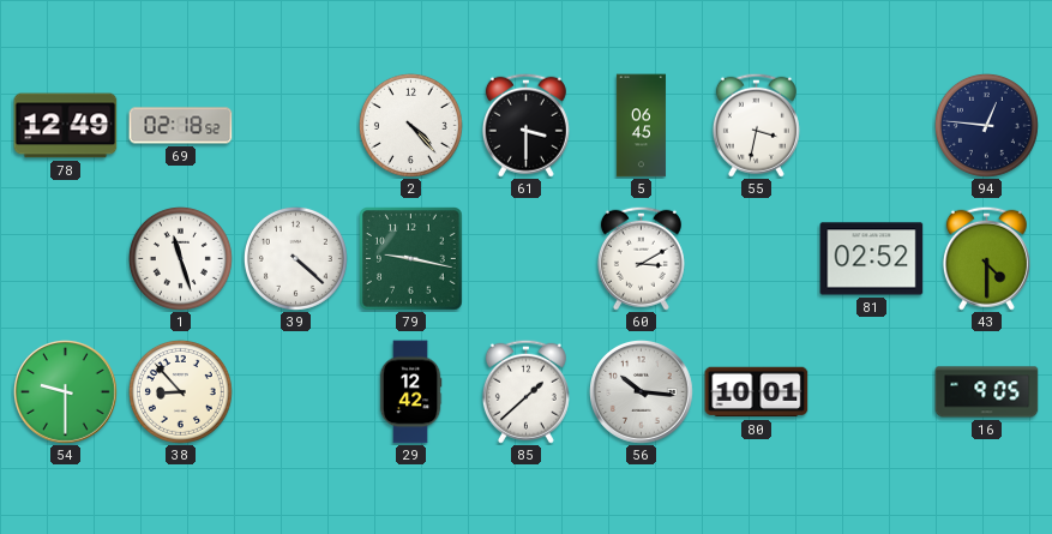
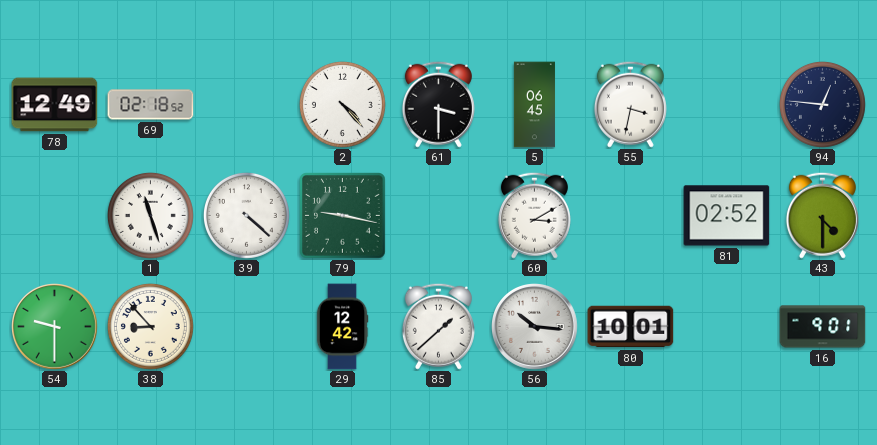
16: 9:05 -> 9:01
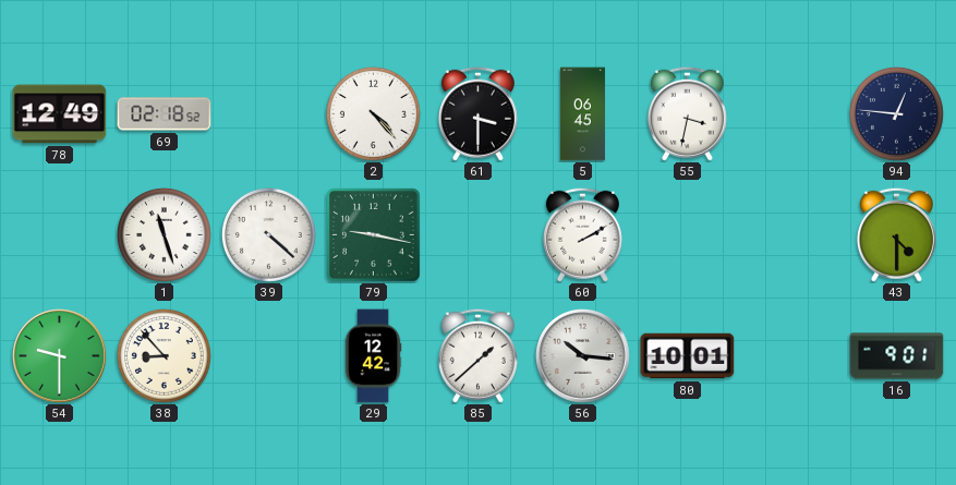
60: 3:10 -> 2:10
81: 02:52 -> none
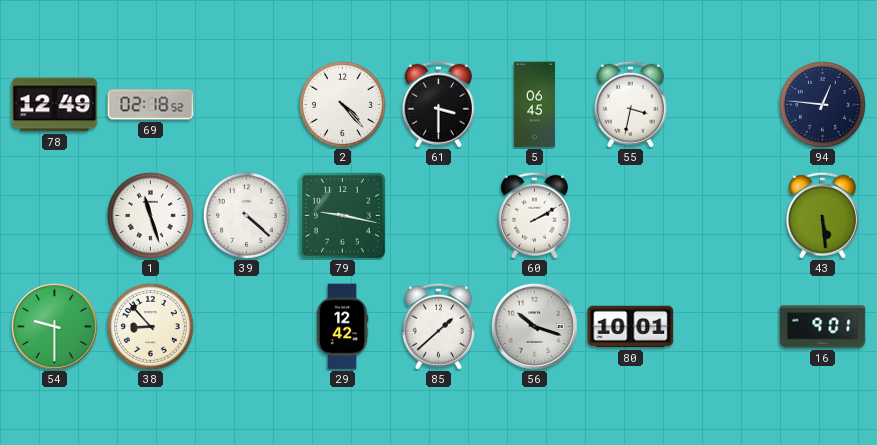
43: 4:30 -> 5:29
56: 10:16 -> 10:18
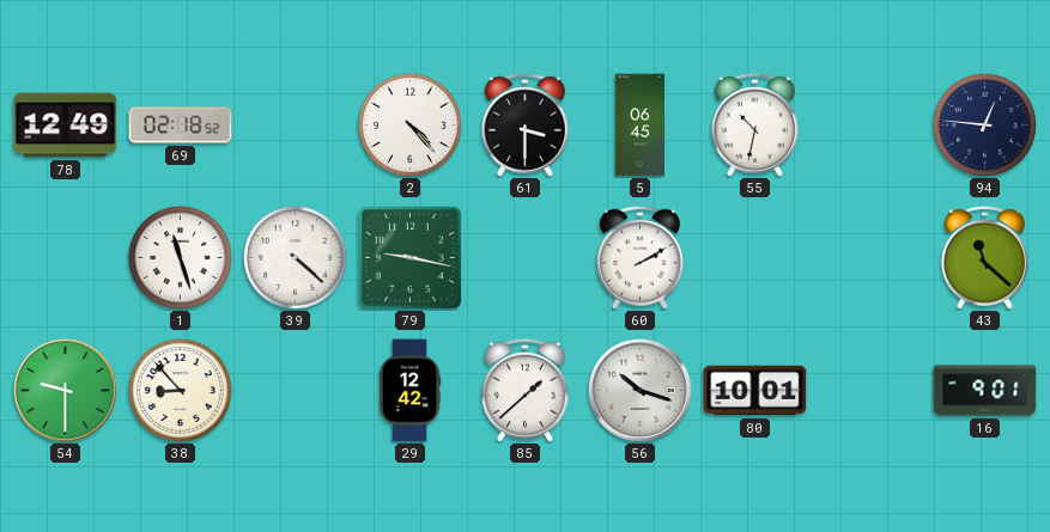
55: 3:32 -> 10:32
43: 5:29 -> 11:22
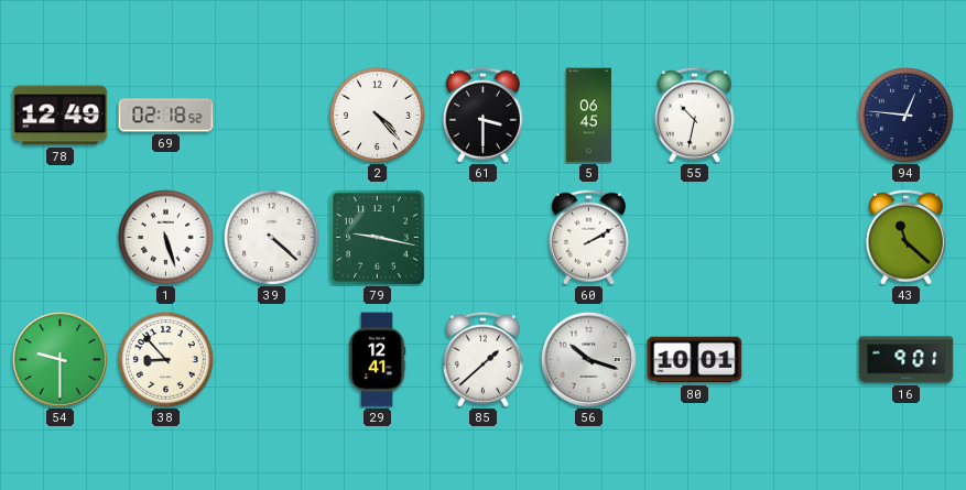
1: 11:27 -> 5:27
29: 12:42 -> 12:41
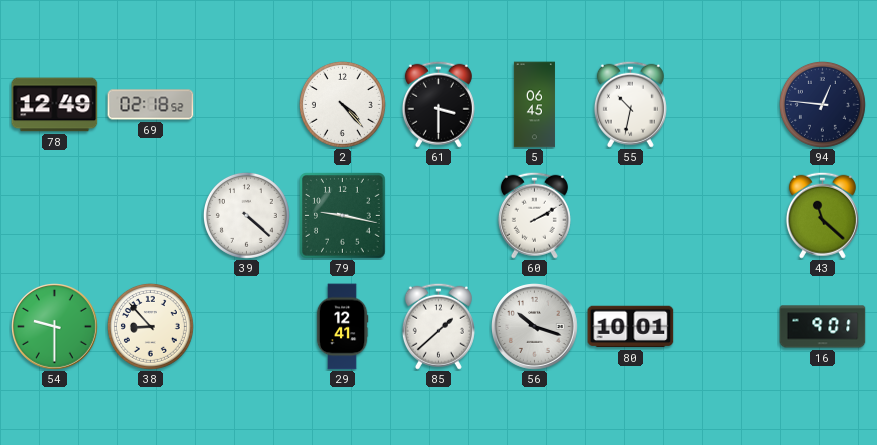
1: 5:27 -> none
